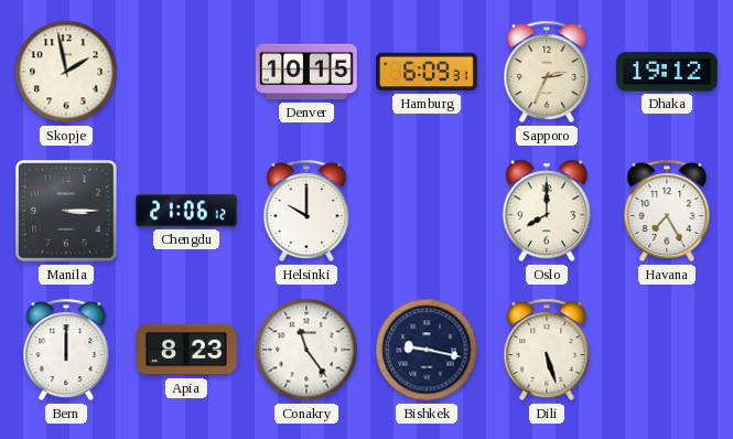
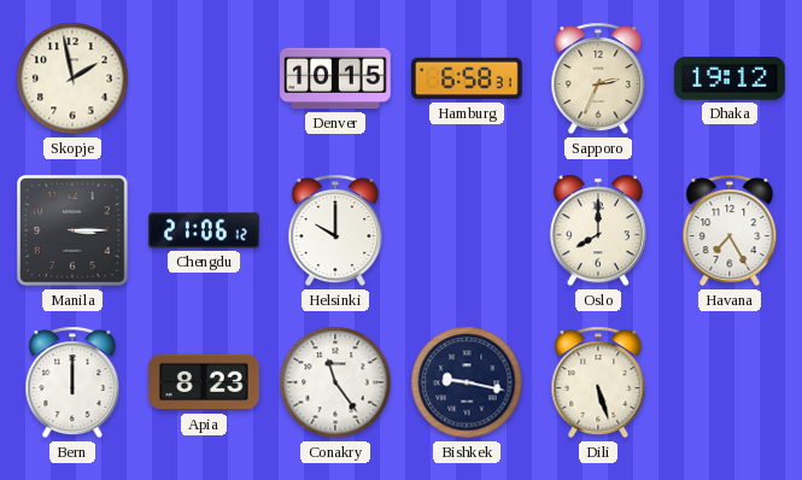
Hamburg: 6:09 -> 6:58
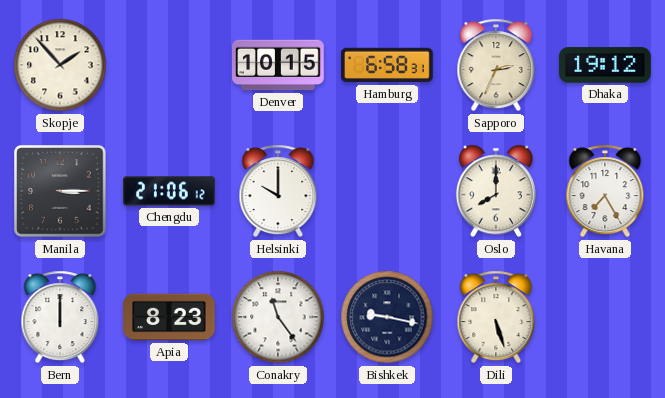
Skopje: 1:58 -> 1:53
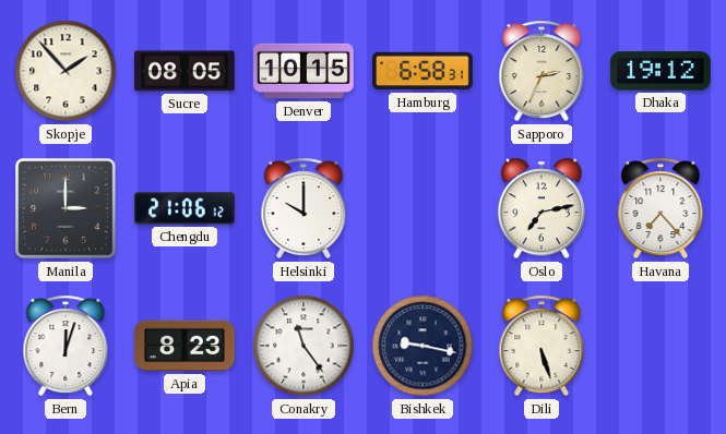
Sucre: none -> 08:05
Manila: 3:15 -> 3:00
Oslo: 8:00 -> 7:13
Havana: 7:25 -> 7:23
Bern: 12:00 -> 12:03
